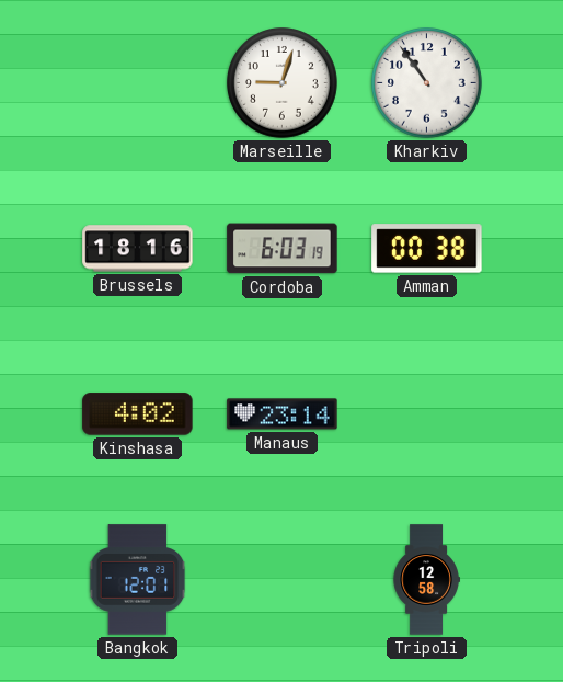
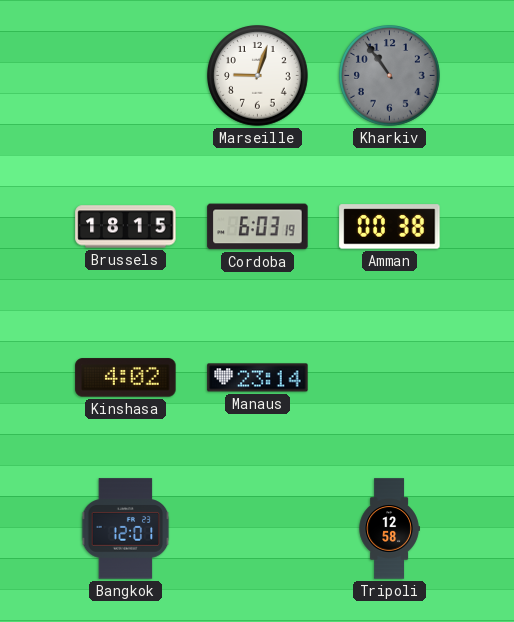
Kharkiv dial: white -> grey
Brussels: 18:16 -> 18:15
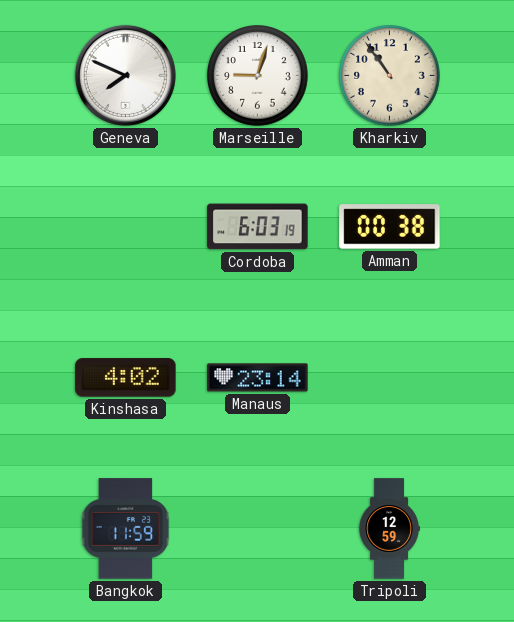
Geneva: none -> 7:49
Kharkiv dial: grey -> cream
Brussels: 18:15 -> none
Bangkok: 12:01 -> 11:59
Tripoli: 12:58 -> 12:59
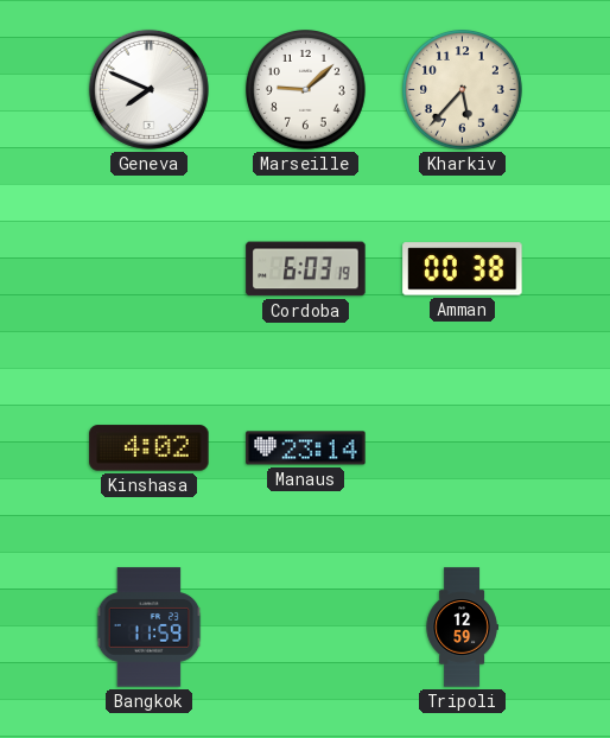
Marseille: 9:03 -> 9:08
Kharkiv: 10:54 -> 5:37
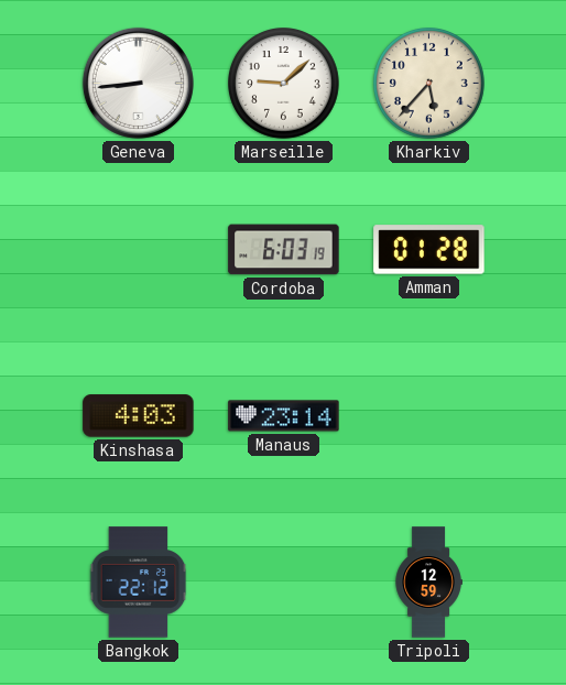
Geneva: 7:49 -> 8:44
Amman: 00:38 -> 01:28
Kinshasa: 4:02 -> 4:03
Bangkok: 11:59 -> 22:12
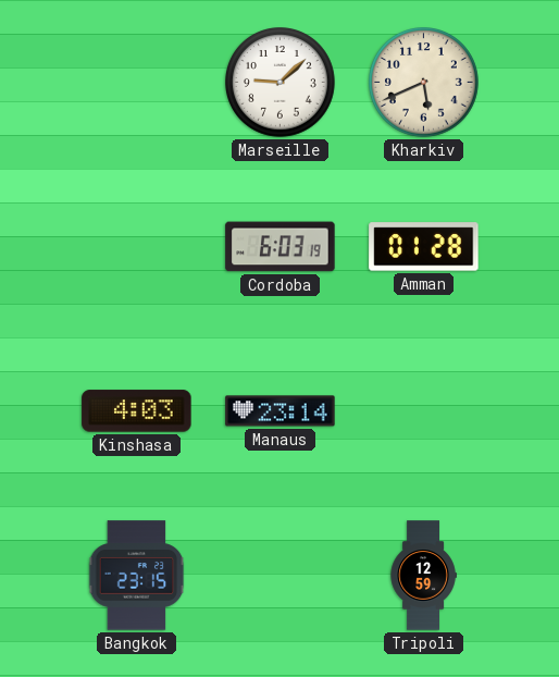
Geneva: 8:44 -> none
Kharkiv: 5:37 -> 5:41
Bangkok: 22:12 -> 23:15
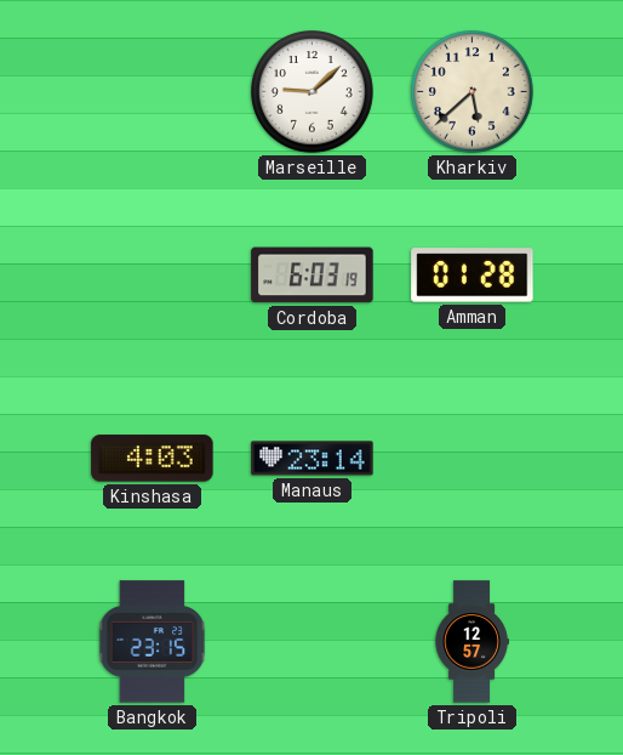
Kharkiv: 5:41 -> 5:38
Tripoli: 12:59 -> 12:57
